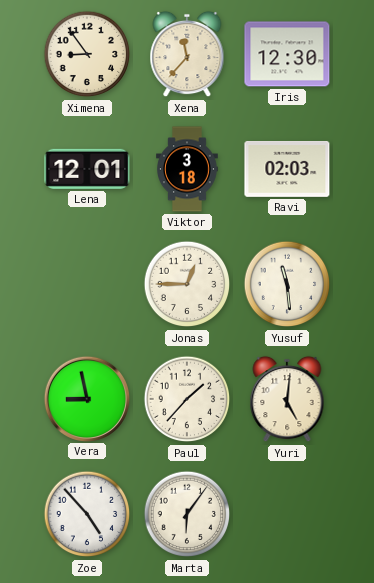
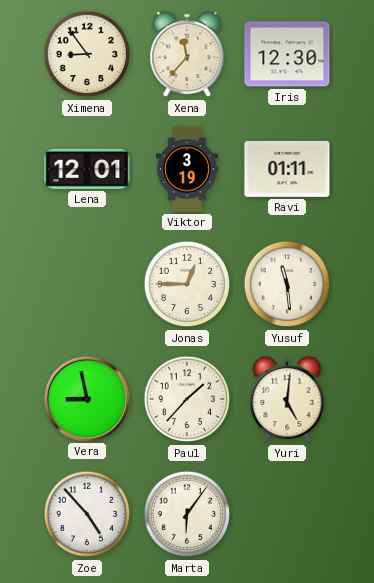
Viktor: 3:18 -> 3:19
Ravi: 02:03 -> 01:11
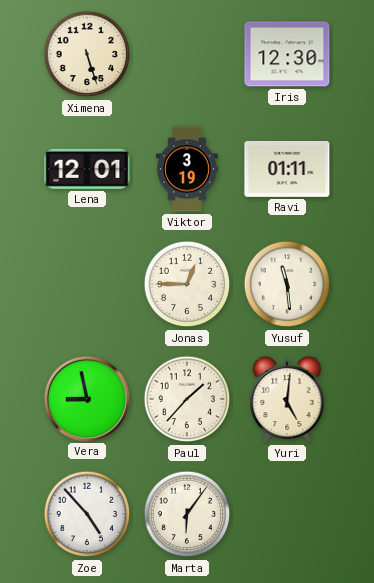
Ximena: 8:54 -> 5:27
Xena: 11:37 -> none
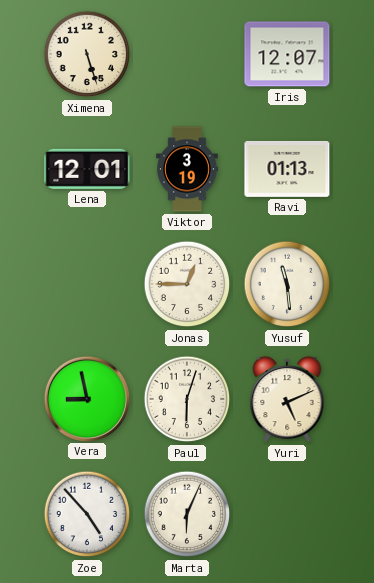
Iris: 12:30 -> 12:07
Ravi: 01:11 -> 01:13
Paul: 1:37 -> 6:03
Yuri: 5:01 -> 5:11
Marta: 6:06 -> 6:04
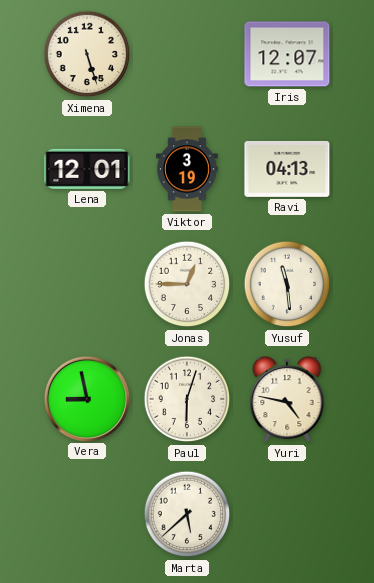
Ravi: 01:13 -> 04:13
Yuri: 5:11 -> 4:47
Zoe: 4:53 -> none
Marta: 6:04 -> 5:38
